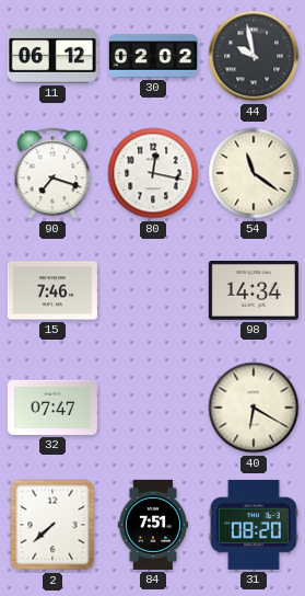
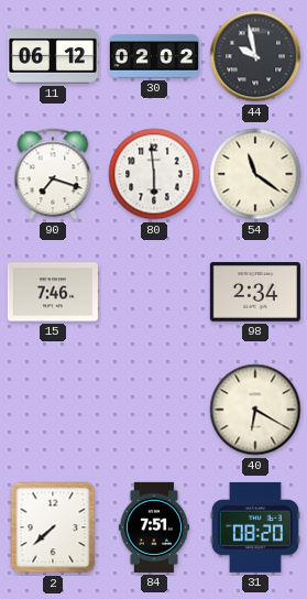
80: 12:17 -> 5:59
98: 14:34 -> 2:34
32: 07:47 -> none
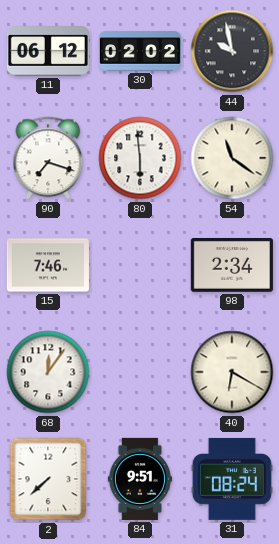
68: none -> 12:06
84: 7:51 -> 9:51
31: 08:20 -> 08:24
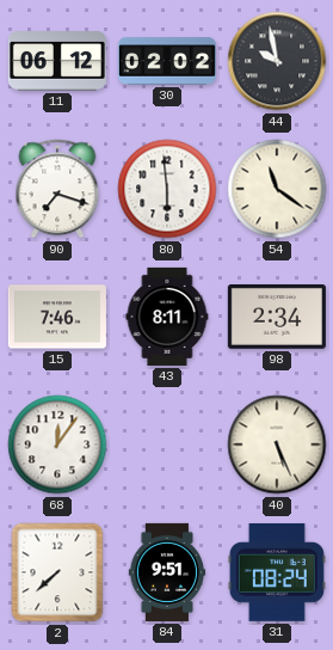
43: none -> 8:11
40: 6:20 -> 5:26
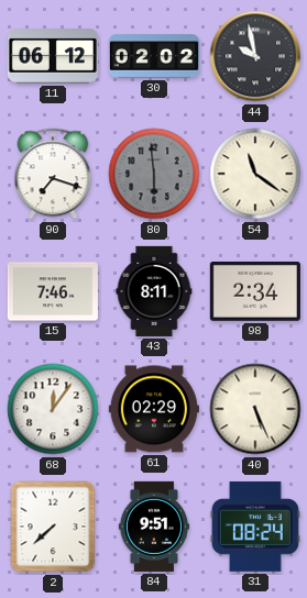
80 dial: white -> grey
61: none -> 02:29
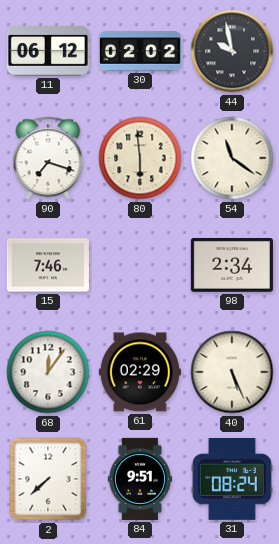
80 dial: grey -> cream
43: 8:11 -> none
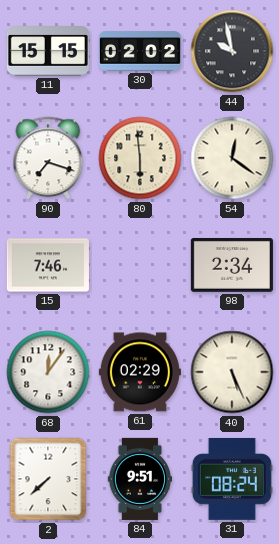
11: 06:12 -> 15:15
54: 11:21 -> 12:21
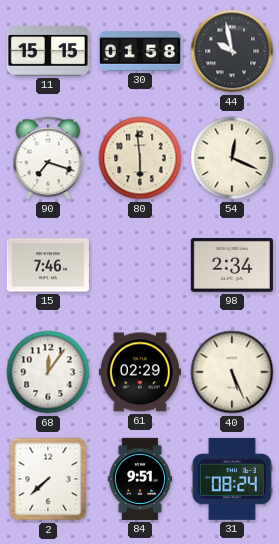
30: 02:02 -> 01:58
54: 12:21 -> 12:19
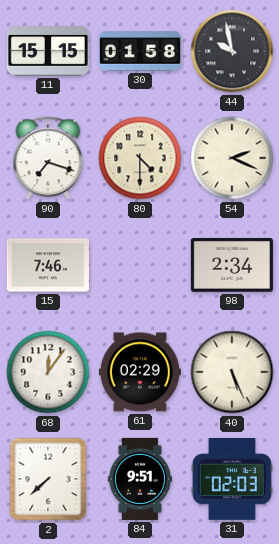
80: 5:59 -> 4:30
54: 12:19 -> 2:19
31: 08:24 -> 02:03
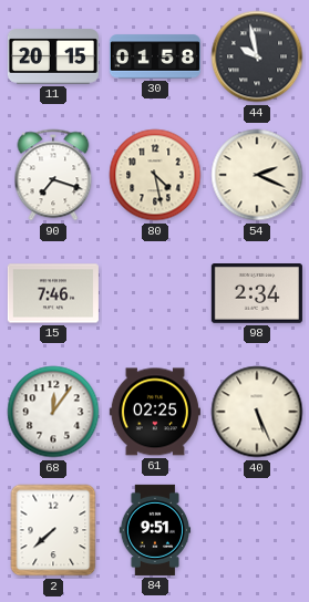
11: 15:15 -> 20:15
80: 4:30 -> 4:28
61: 02:29 -> 02:25
31: 02:03 -> none
